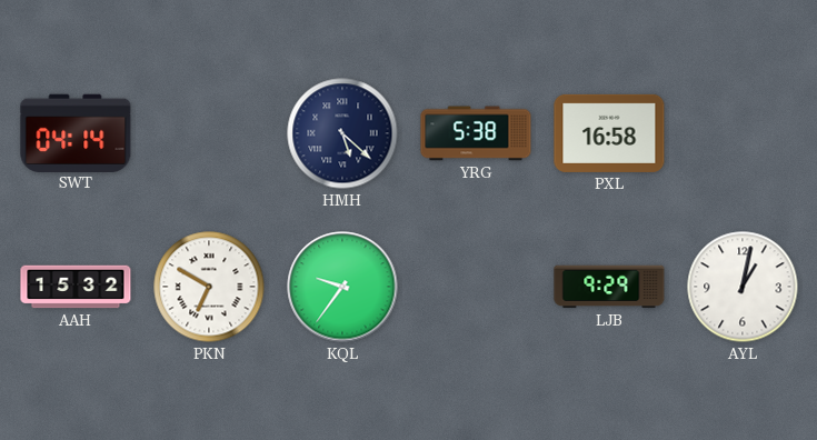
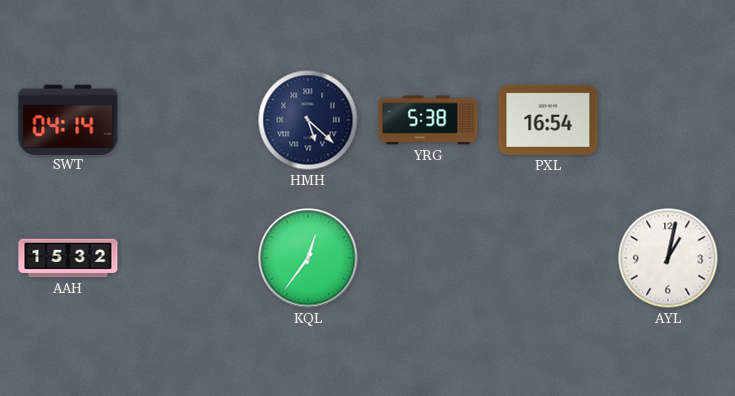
PXL: 16:58 -> 16:54
PKN: 6:50 -> none
KQL: 9:36 -> 12:36
LJB: 9:29 -> none
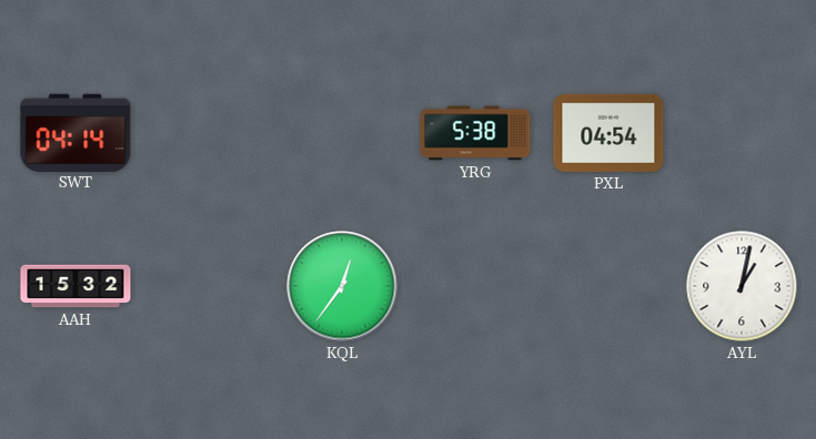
HMH: 5:22 -> none
PXL: 16:54 -> 04:54
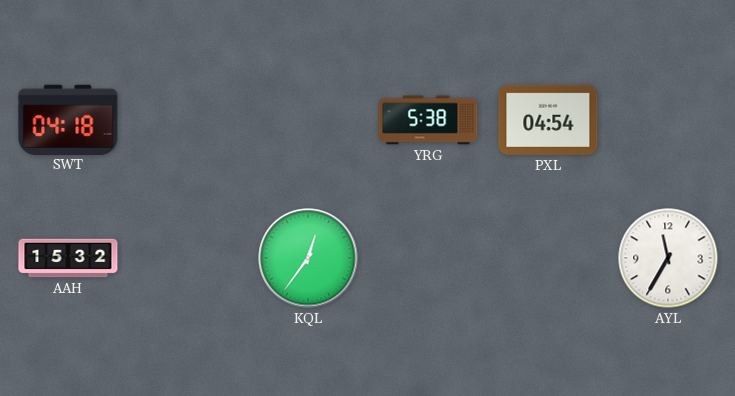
SWT: 04:14 -> 04:18
AYL: 1:02 -> 11:35
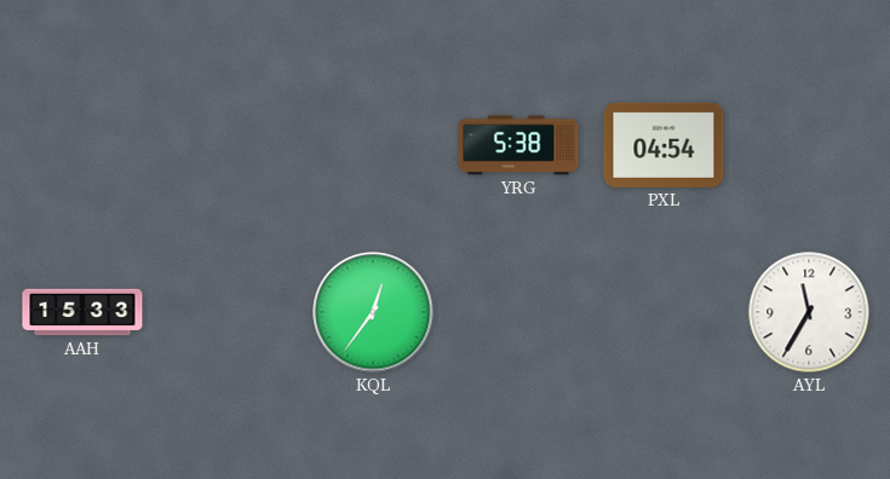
SWT: 04:18 -> none
AAH: 15:32 -> 15:33
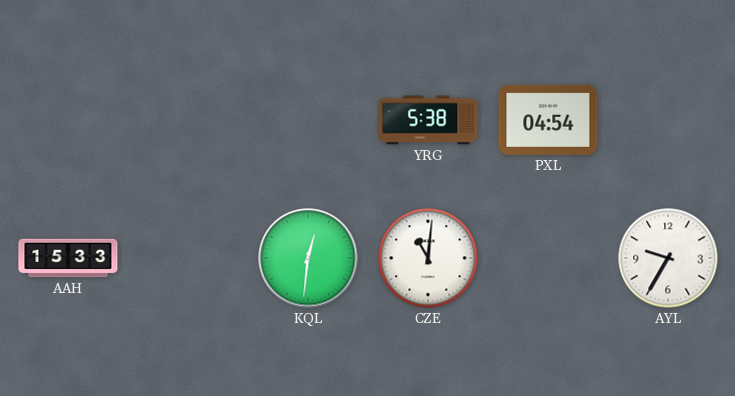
KQL: 12:36 -> 12:31
CZE: none -> 11:01
AYL: 11:35 -> 9:35
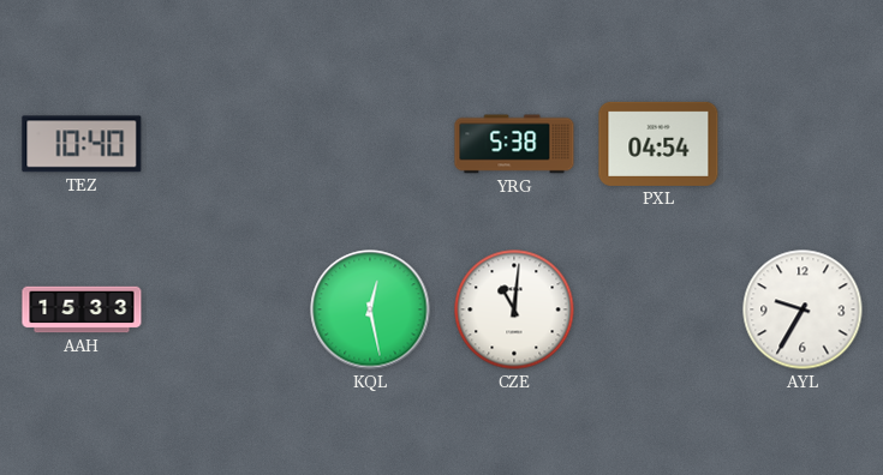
TEZ: none -> 10:40
KQL: 12:31 -> 12:28
